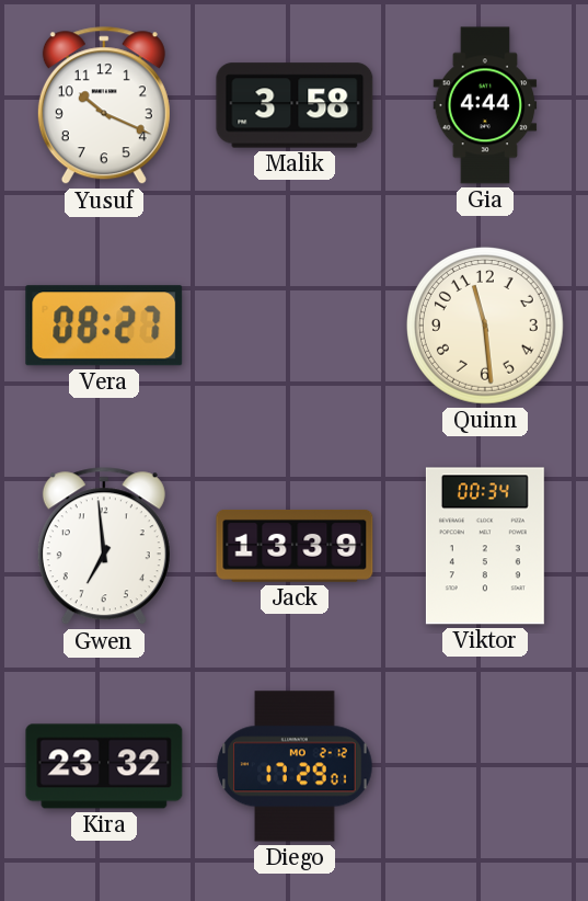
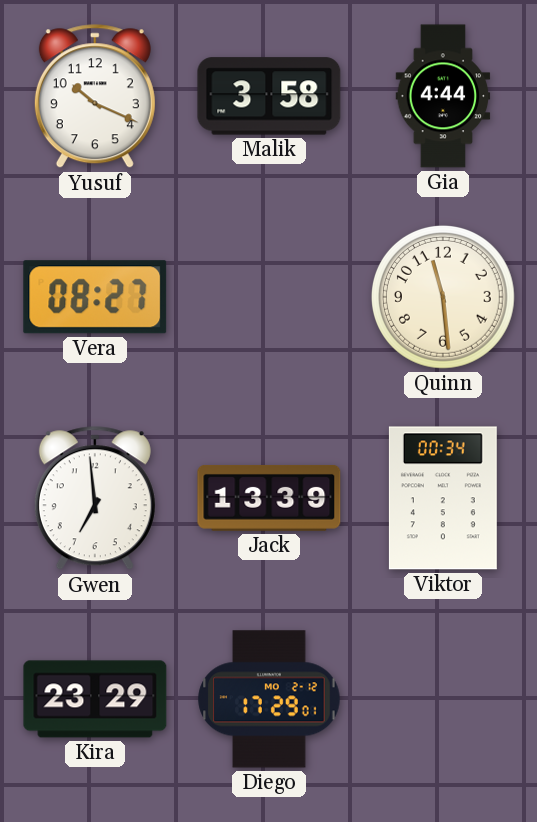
Kira: 23:32 -> 23:29
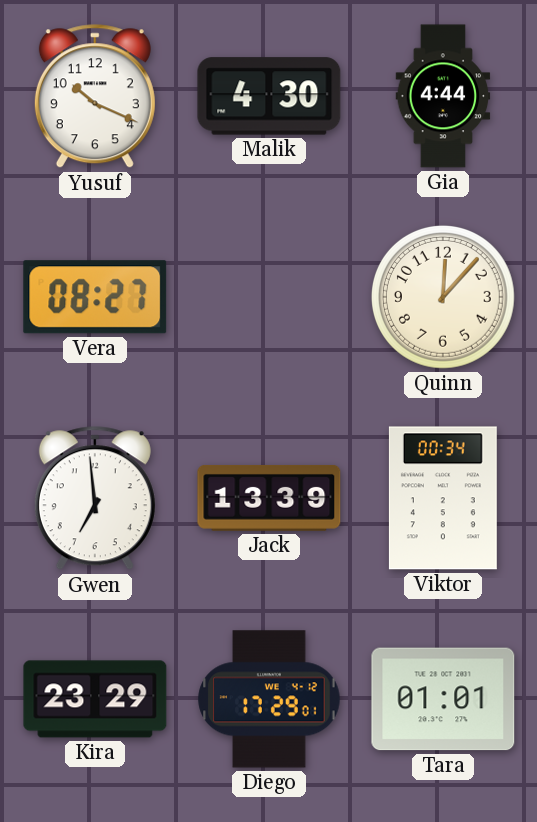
Malik: 3:58 -> 4:30
Quinn: 11:29 -> 12:07
Diego date: MO 2-12 -> WE 4-12
Tara: none -> 01:01
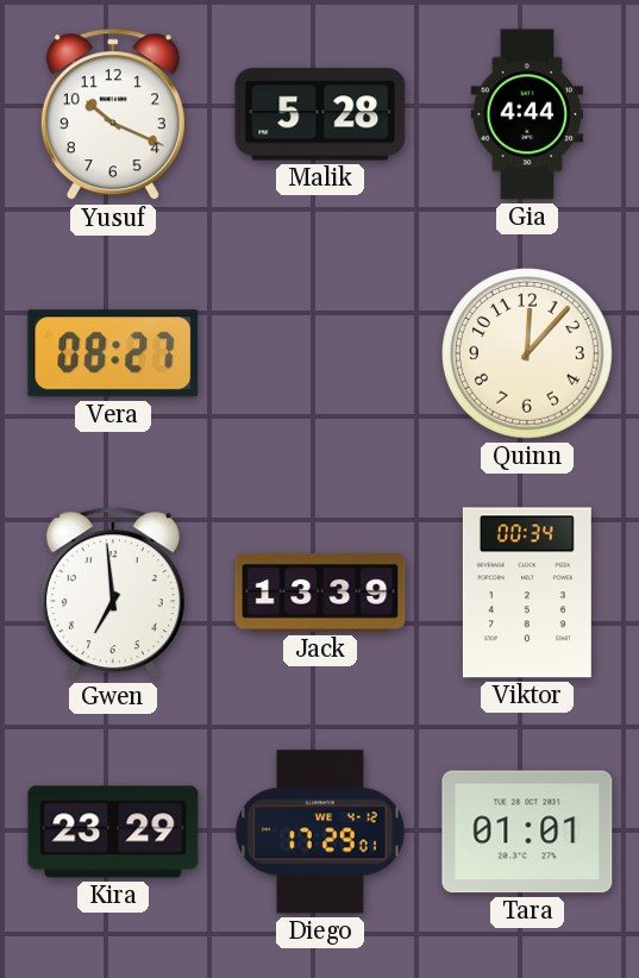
Malik: 4:30 -> 5:28
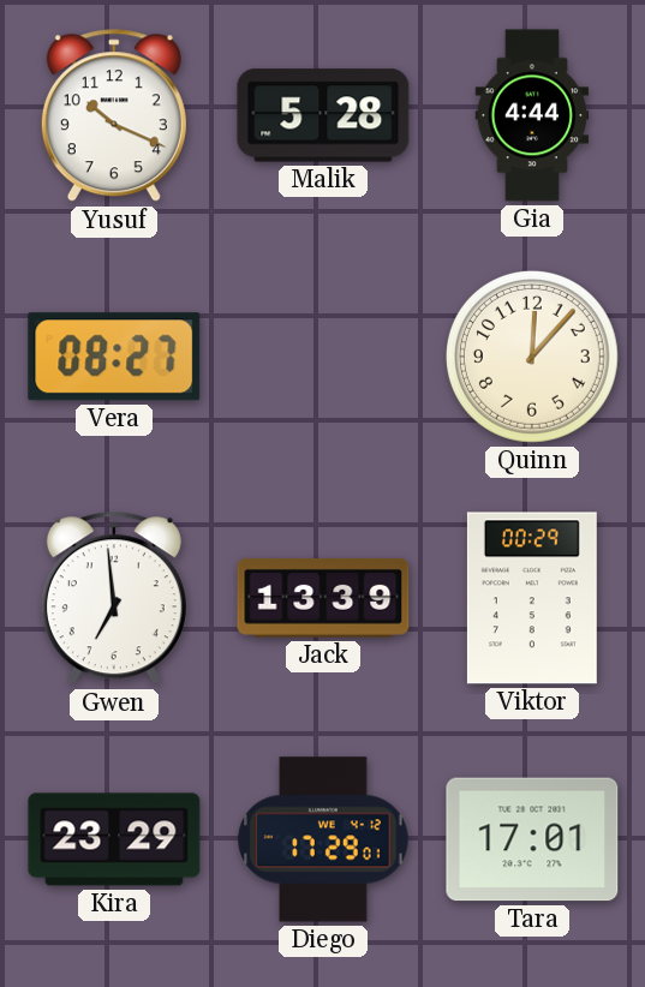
Viktor: 00:34 -> 00:29
Tara: 01:01 -> 17:01
